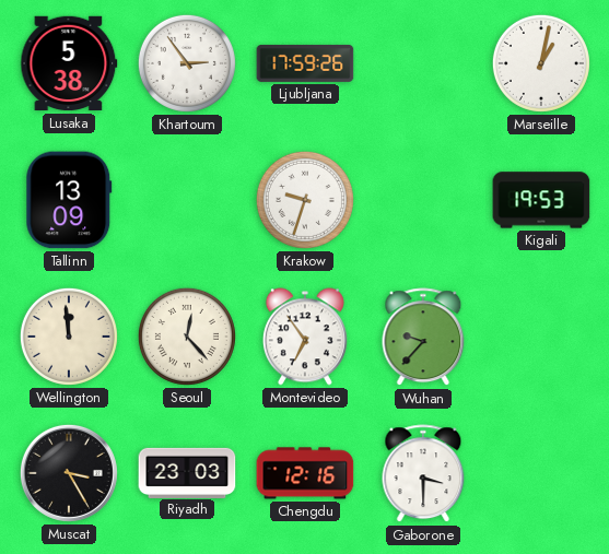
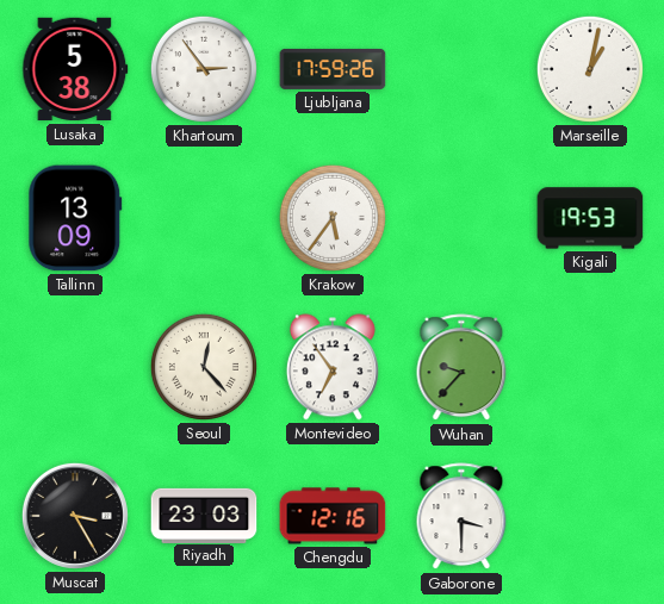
Krakow: 9:33 -> 5:36
Wellington: 11:59 -> none
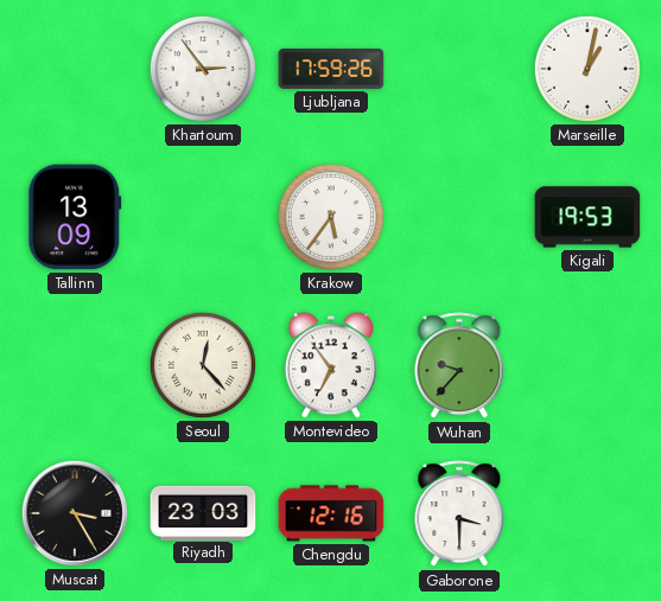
Lusaka: 5:38 -> none
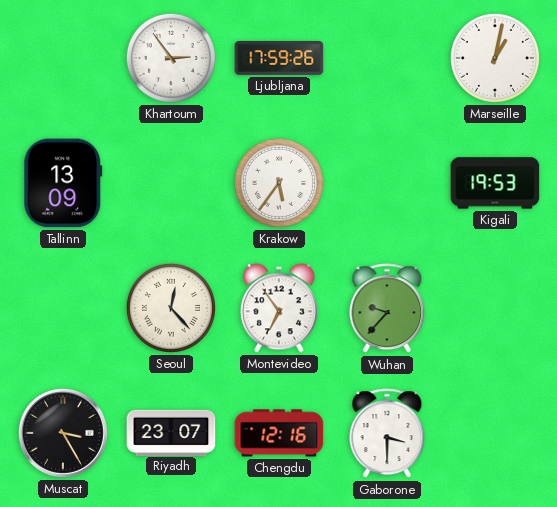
Riyadh: 23:03 -> 23:07
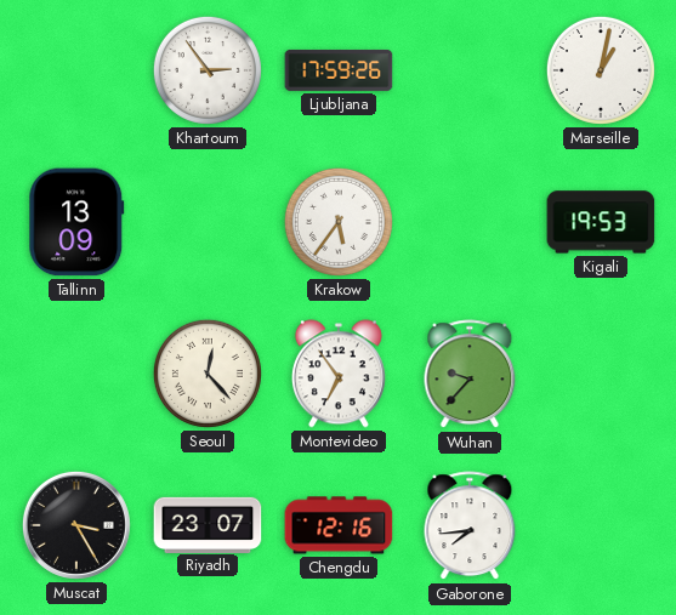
Gaborone: 3:30 -> 7:44
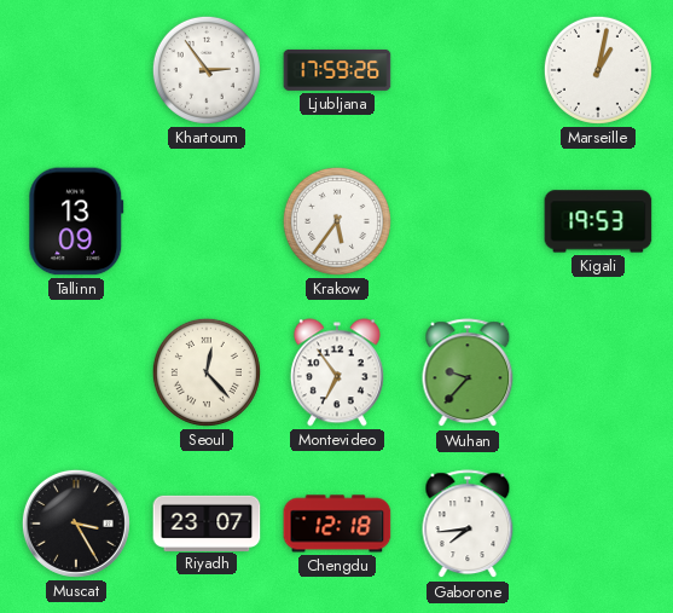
Chengdu: 12:16 -> 12:18
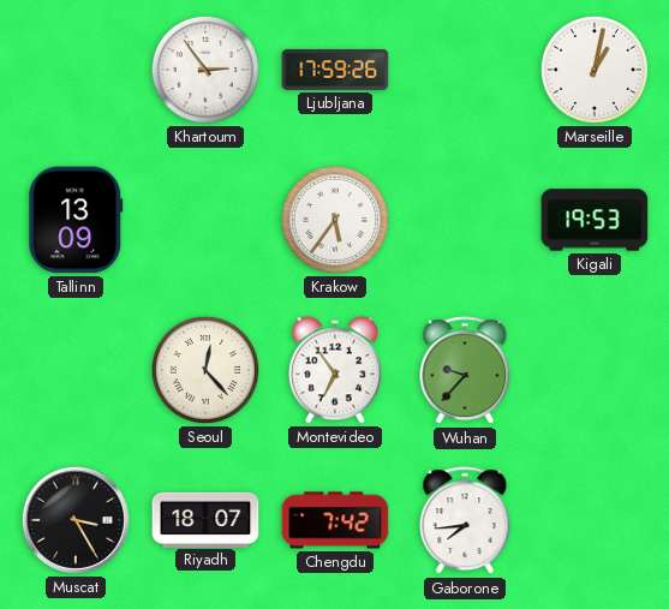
Riyadh: 23:07 -> 18:07
Chengdu: 12:18 -> 7:42
